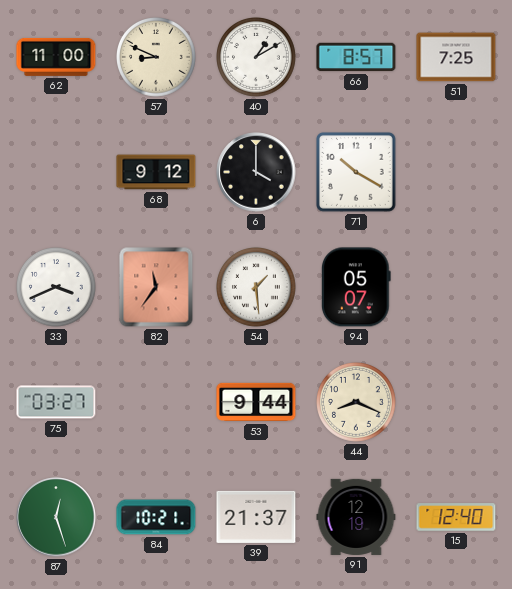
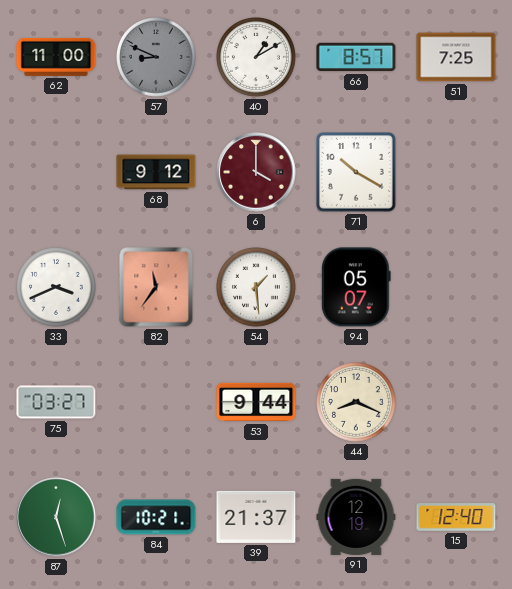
57 dial: cream -> grey
6 dial: black -> burgundy
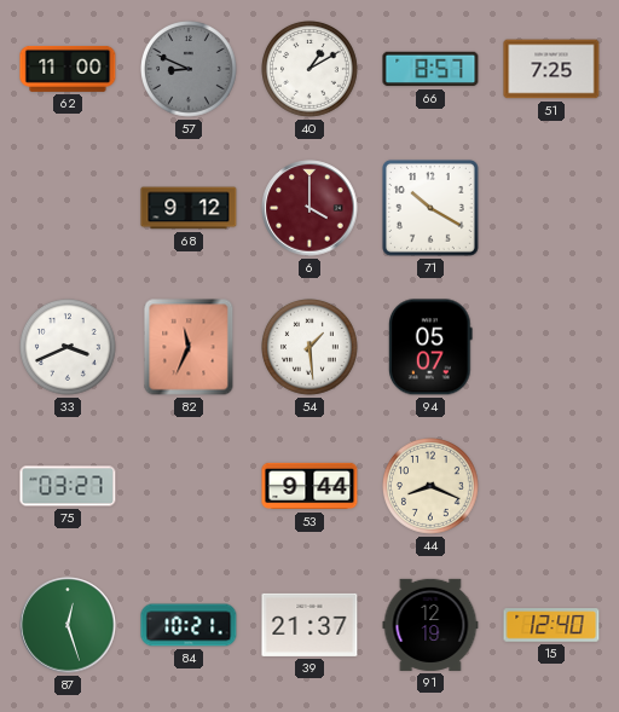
82: 11:36 -> 11:34
